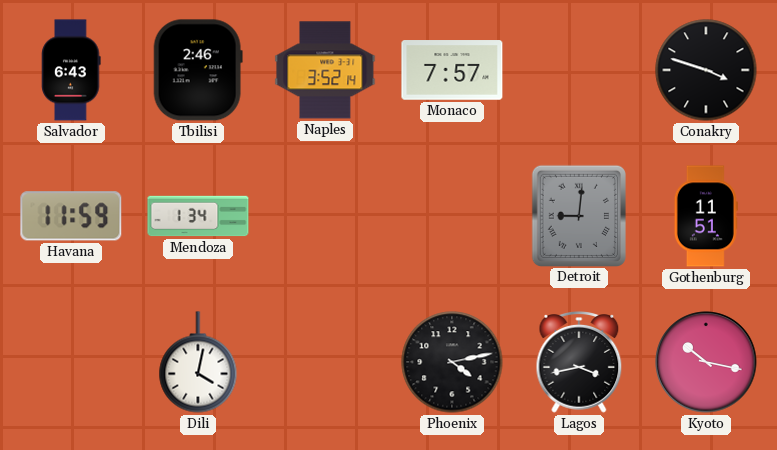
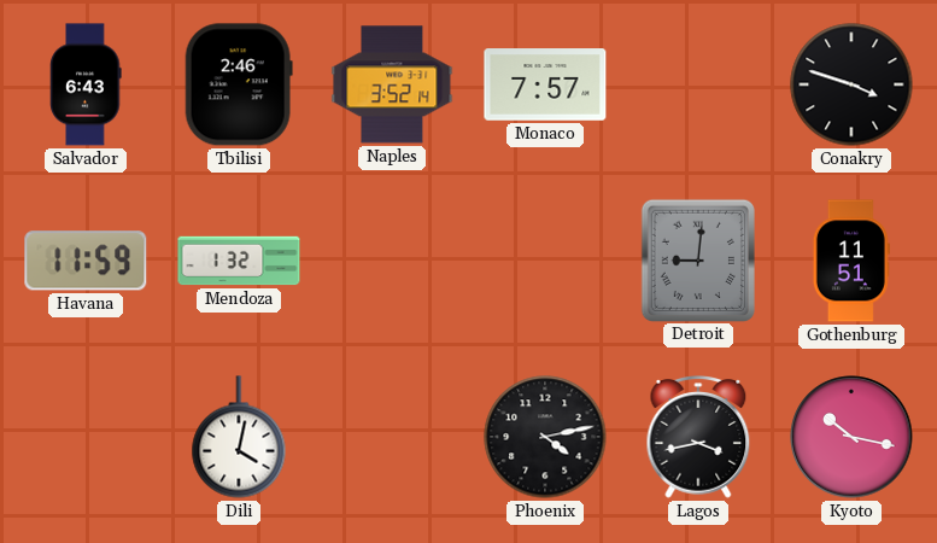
Mendoza: 1:34 -> 1:32
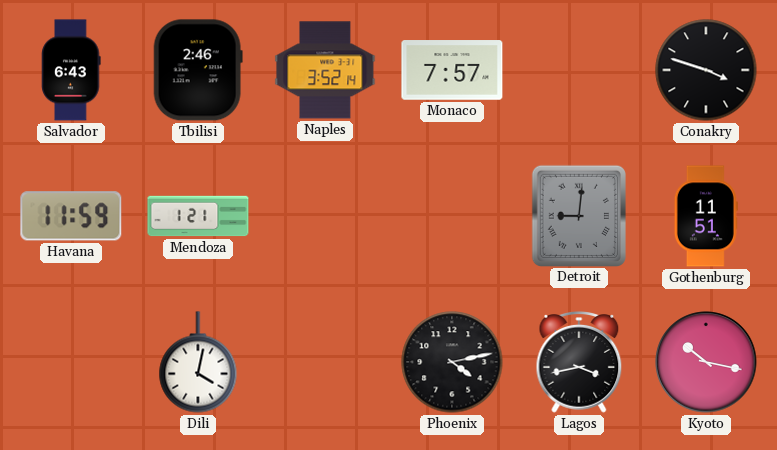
Mendoza: 1:32 -> 1:21
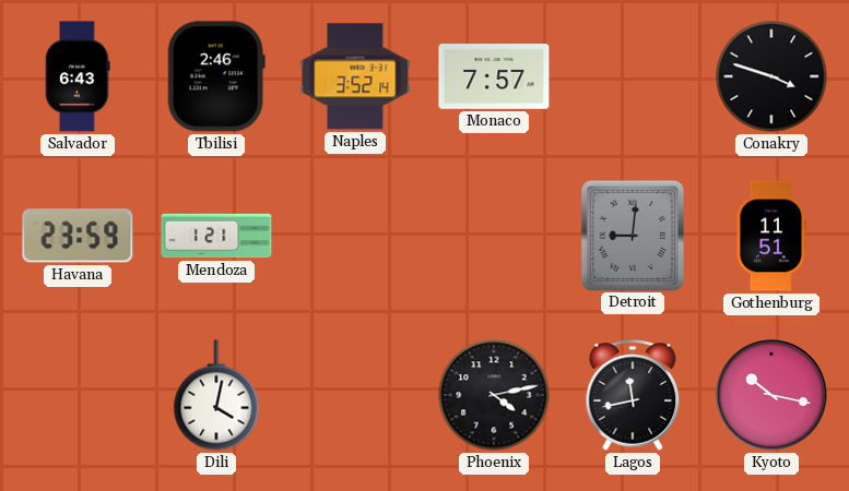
Havana: 11:59 -> 23:59
Lagos: 3:43 -> 11:43
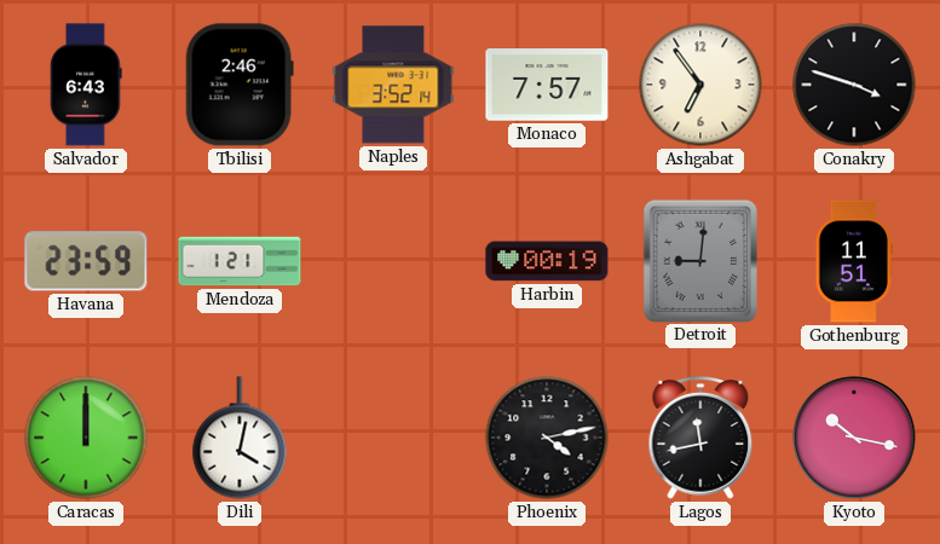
Ashgabat: none -> 6:54
Harbin: none -> 00:19
Caracas: none -> 12:00
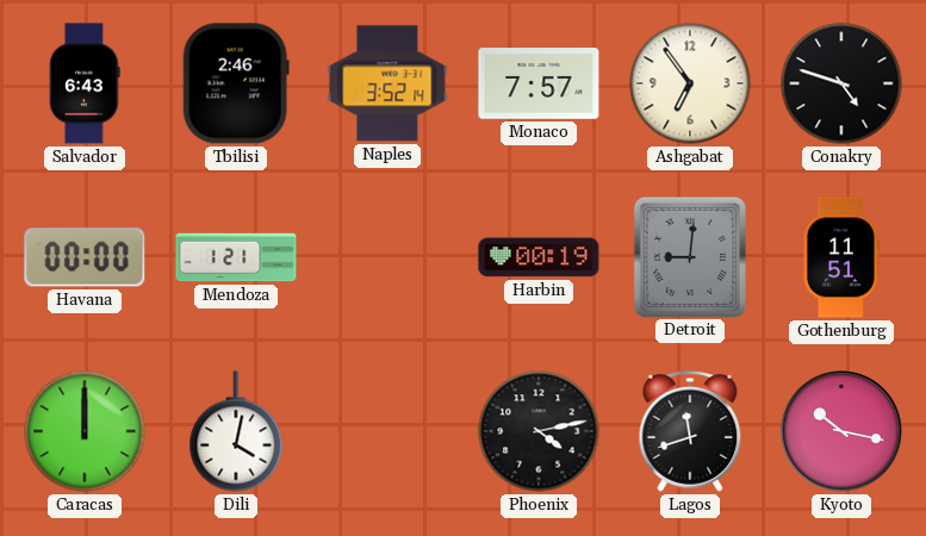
Conakry: 3:48 -> 4:48
Havana: 23:59 -> 00:00
Lagos: 11:43 -> 11:42
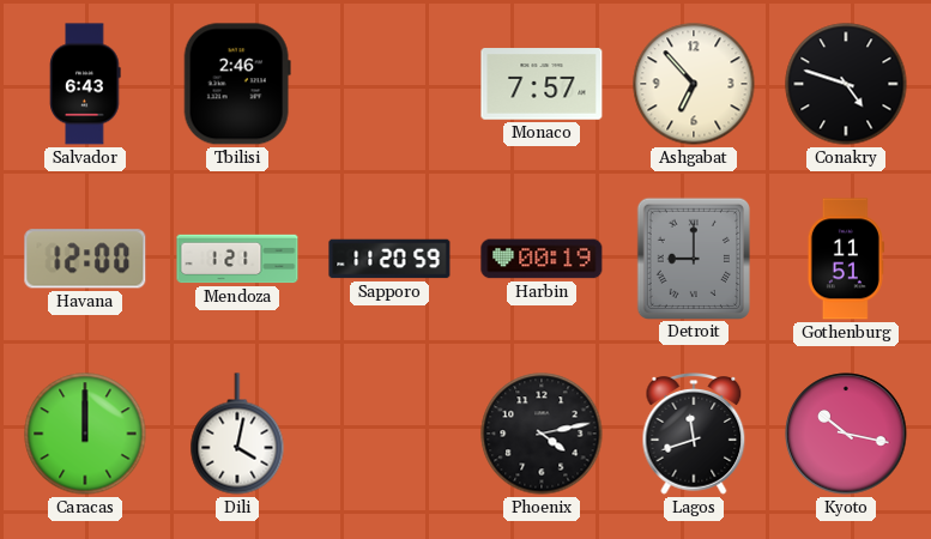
Naples: 3:52 -> none
Ashgabat: 6:54 -> 6:53
Havana: 00:00 -> 12:00
Sapporo: none -> 11:20
Detroit: 9:01 -> 9:00
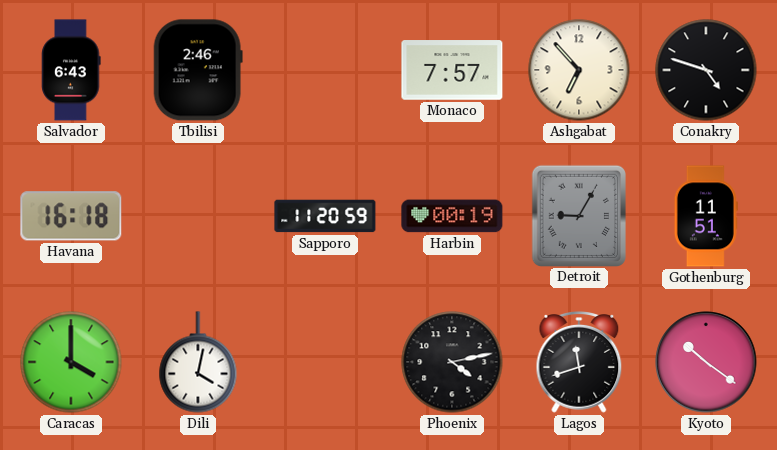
Havana: 12:00 -> 16:18
Mendoza: 1:21 -> none
Detroit: 9:00 -> 9:05
Caracas: 12:00 -> 4:00
Kyoto: 10:17 -> 10:21
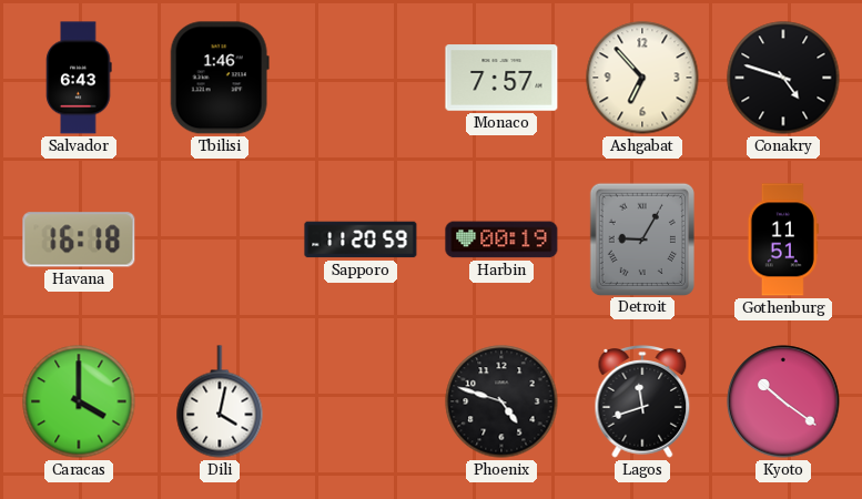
Tbilisi: 2:46 -> 1:46
Phoenix: 4:13 -> 4:48
